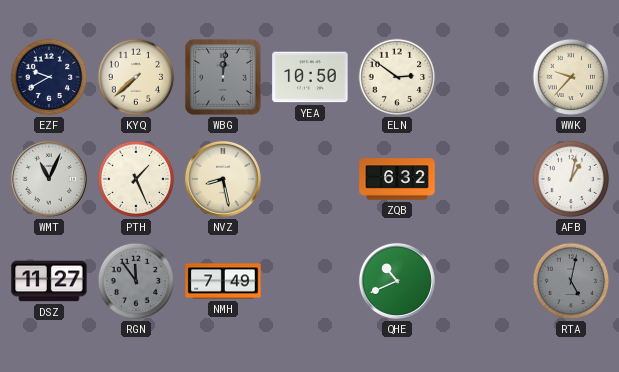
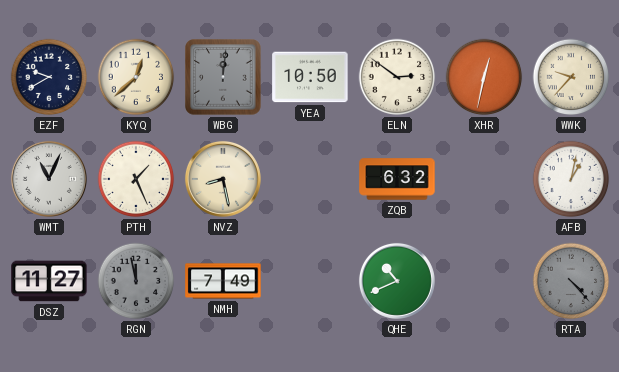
KYQ: 7:38 -> 12:38
XHR: none -> 12:32
RGN: 11:54 -> 11:58
RTA: 5:02 -> 4:23
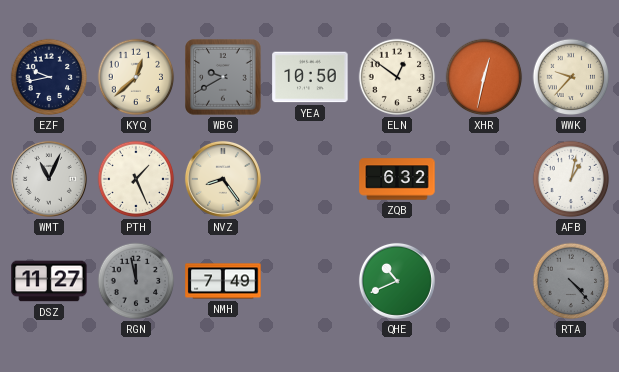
EZF: 9:40 -> 9:43
WBG: 12:01 -> 9:40
ELN: 2:51 -> 12:51
NVZ: 8:28 -> 8:24
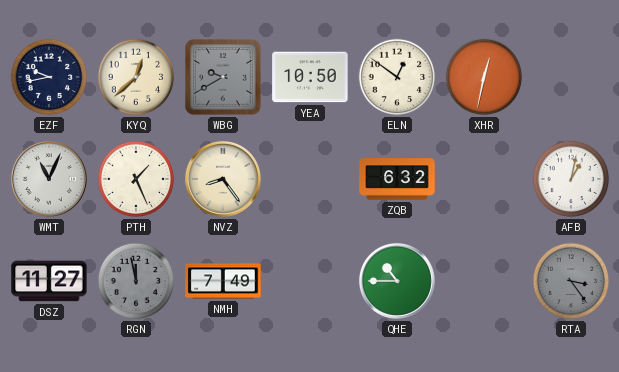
WWK: 9:37 -> none
QHE: 10:41 -> 10:45
RTA: 4:23 -> 3:24
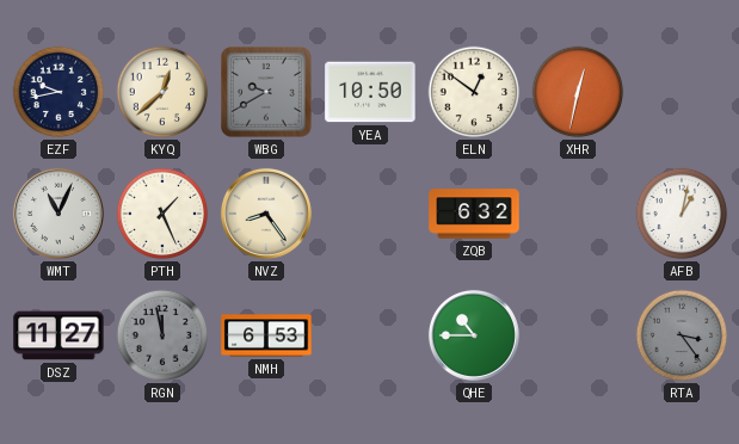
NMH: 7:49 -> 6:53
